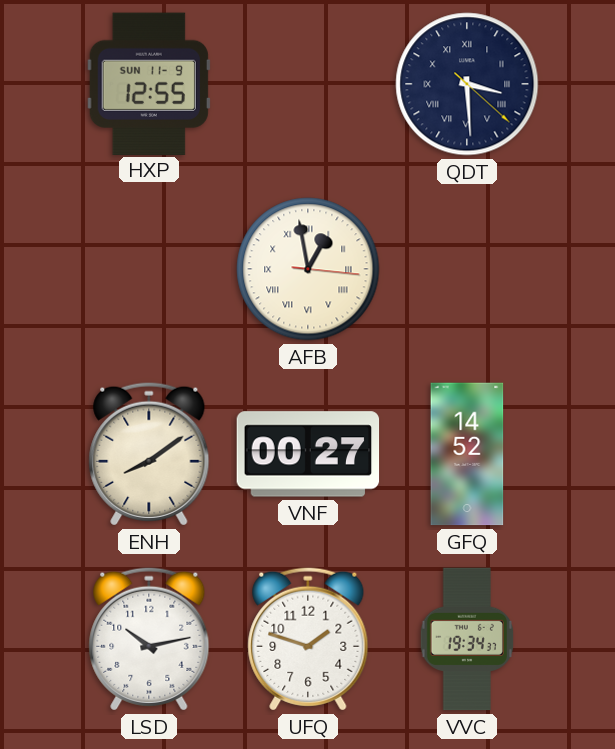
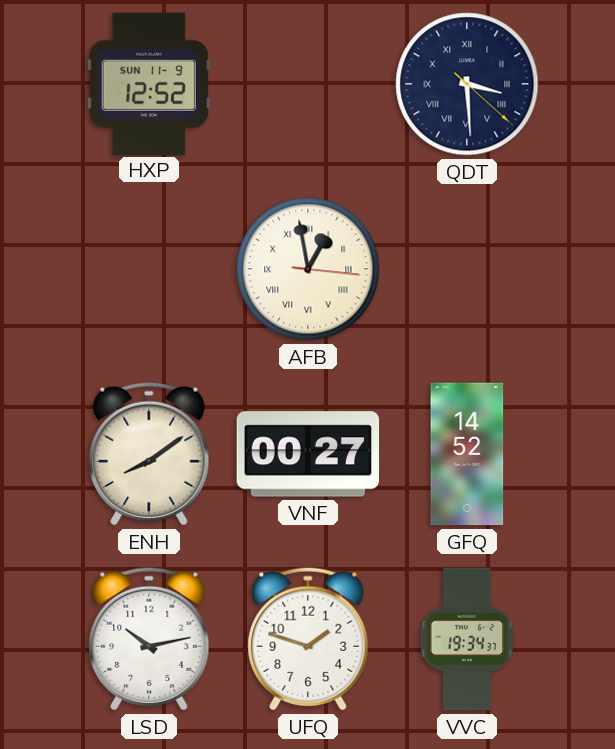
HXP: 12:55 -> 12:52
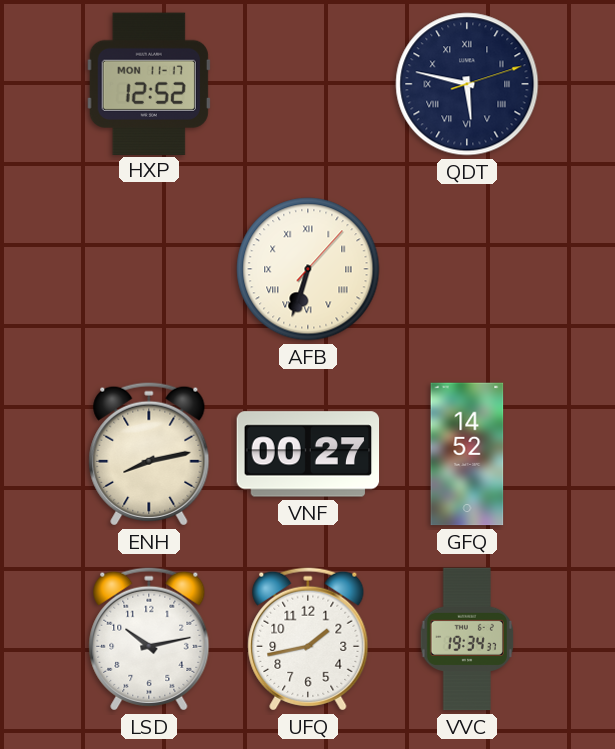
HXP date: SUN 11-9 -> MON 11-17
QDT: 3:29 -> 5:47
AFB: 12:58 -> 6:33
ENH: 8:09 -> 8:13
UFQ: 1:48 -> 1:43
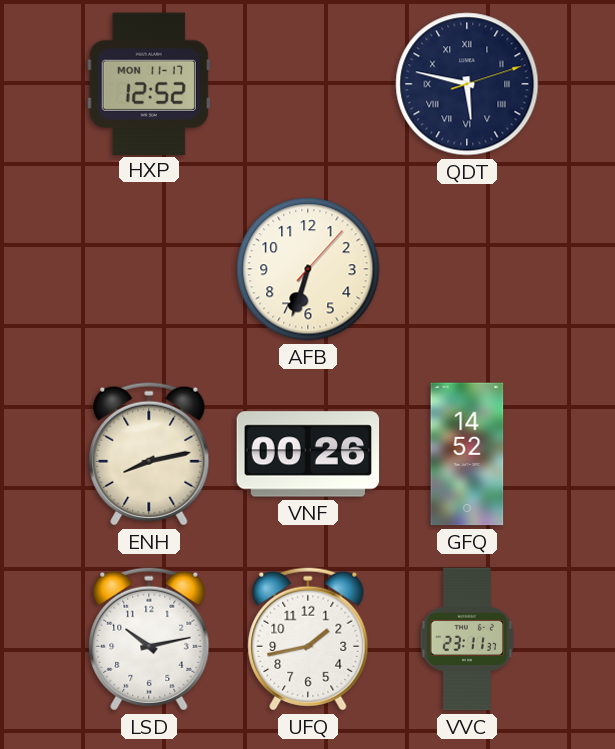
AFB numerals: Roman -> Arabic
VNF: 00:27 -> 00:26
VVC: 19:34 -> 23:11
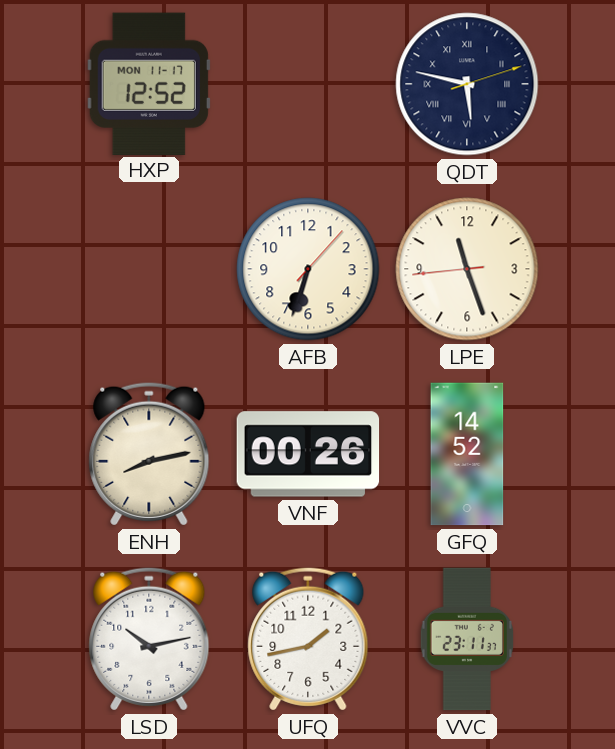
LPE: none -> 11:26
